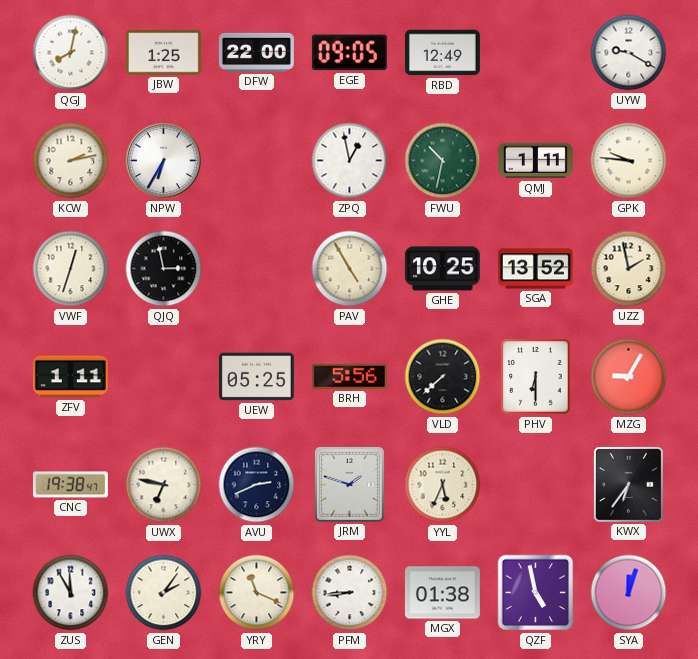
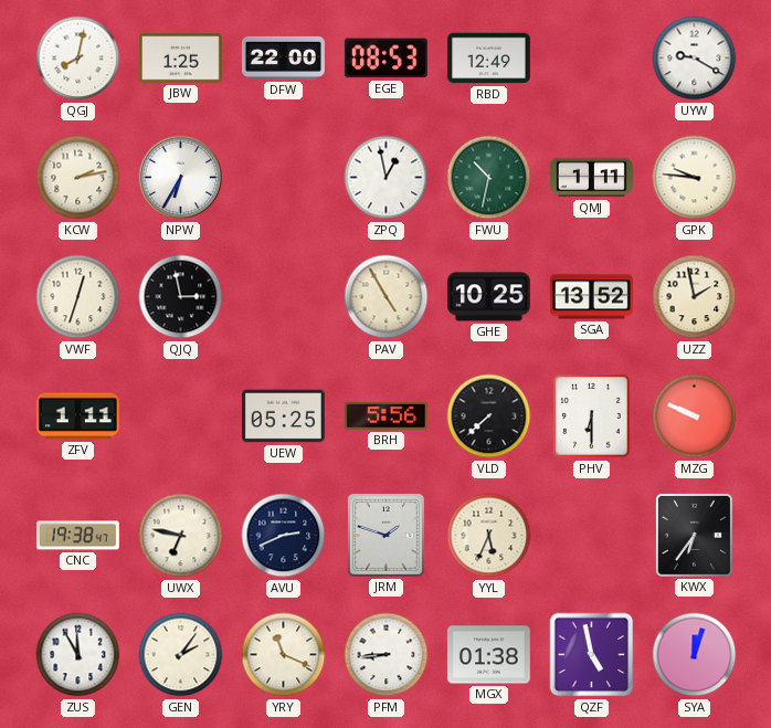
EGE: 09:05 -> 08:53
MZG: 9:05 -> 9:49
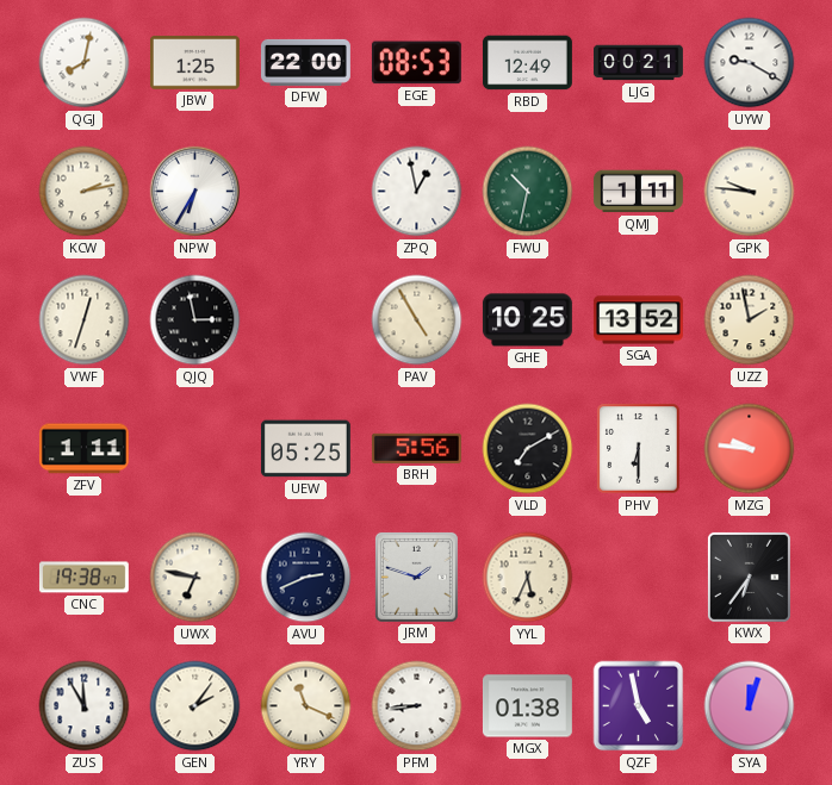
LJG: none -> 00:21
VLD: 7:38 -> 7:10
MZG: 9:49 -> 9:46
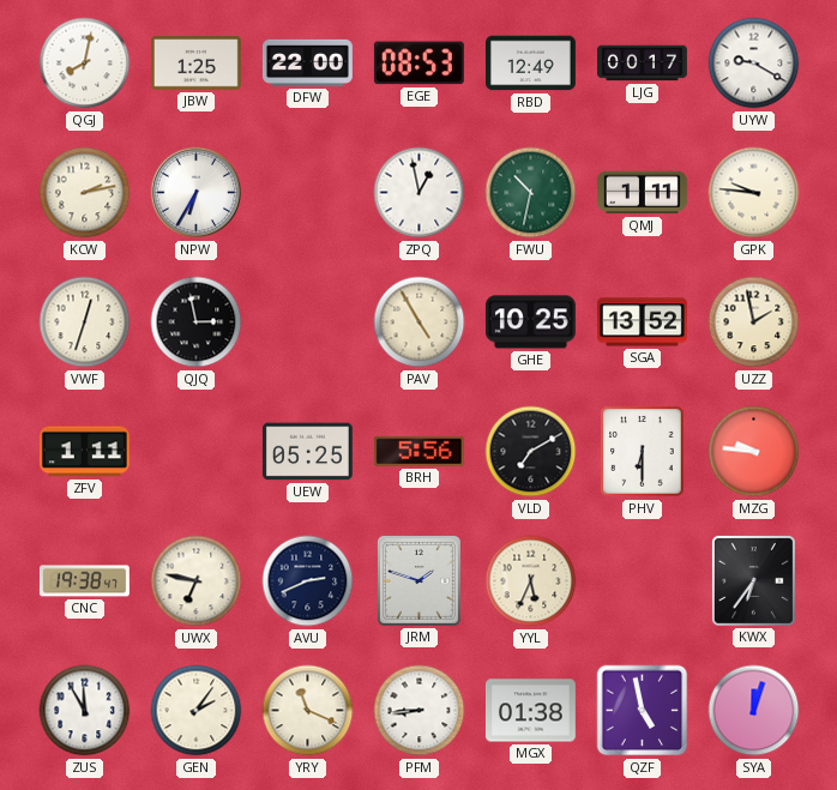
LJG: 00:21 -> 00:17
